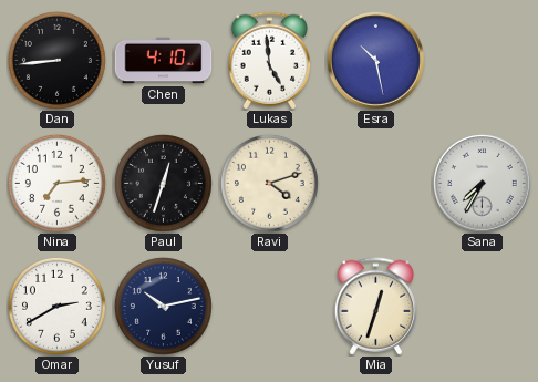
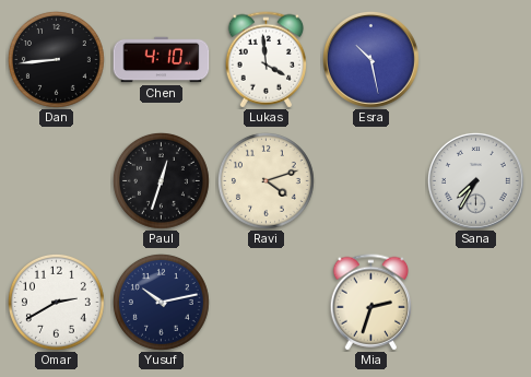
Lukas: 4:59 -> 3:59
Nina: 7:14 -> none
Mia: 12:33 -> 2:33
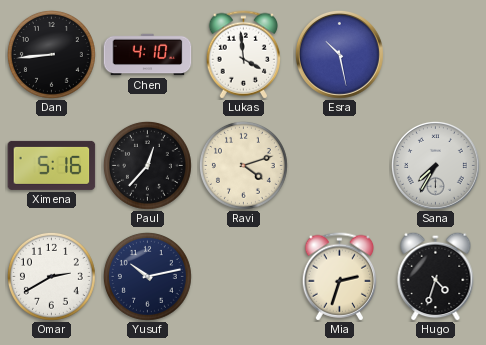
Ximena: none -> 5:16
Paul: 12:33 -> 12:37
Hugo: none -> 4:33
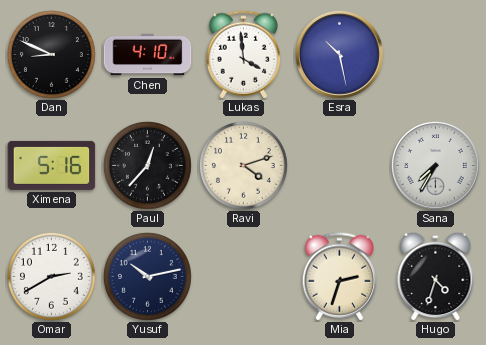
Dan: 8:44 -> 8:49
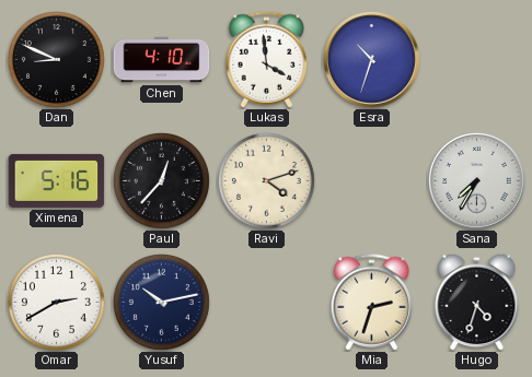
Esra: 10:28 -> 10:33
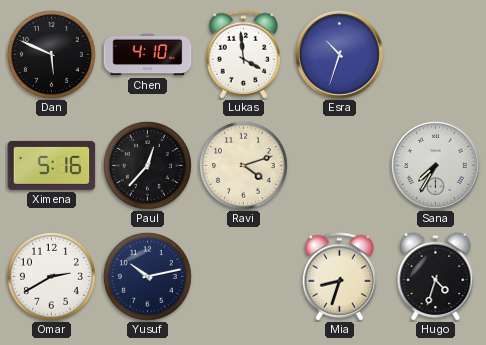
Dan: 8:49 -> 5:49
Mia: 2:33 -> 8:33
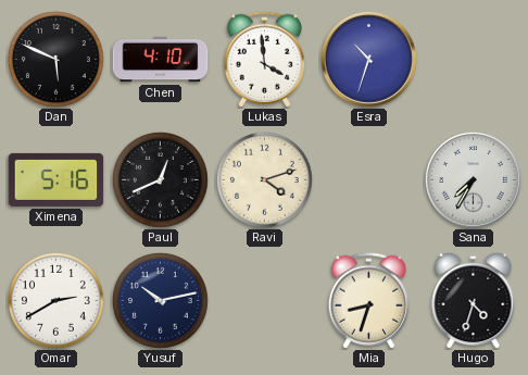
Paul: 12:37 -> 12:41
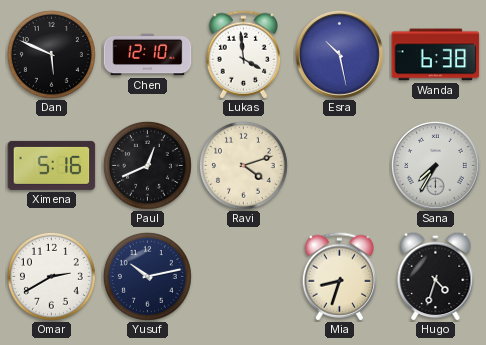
Chen: 4:10 -> 12:10
Esra: 10:33 -> 10:28
Wanda: none -> 6:38
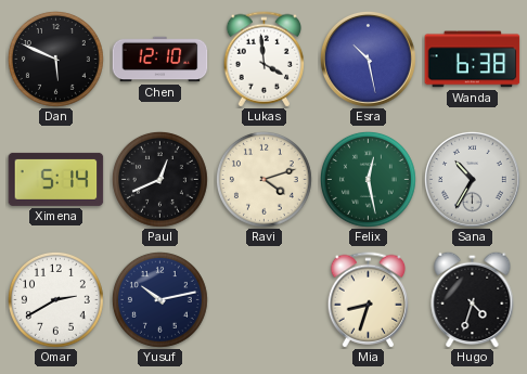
Ximena: 5:16 -> 5:14
Felix: none -> 12:28
Sana: 7:35 -> 10:35
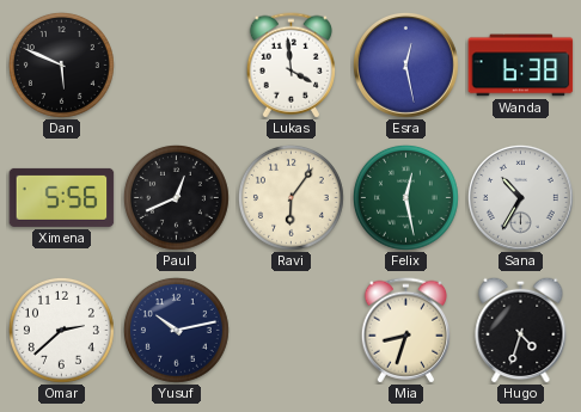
Chen: 12:10 -> none
Esra: 10:28 -> 12:28
Ximena: 5:14 -> 5:56
Ravi: 4:12 -> 6:06
Omar: 2:40 -> 2:38
